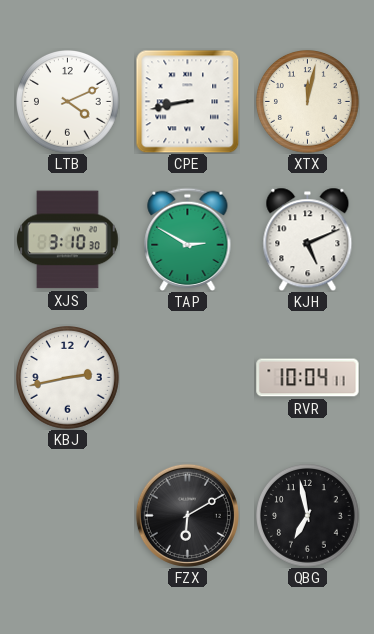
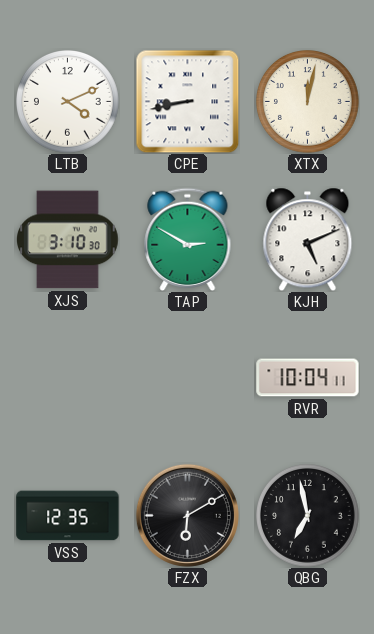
KBJ: 2:43 -> none
VSS: none -> 12:35
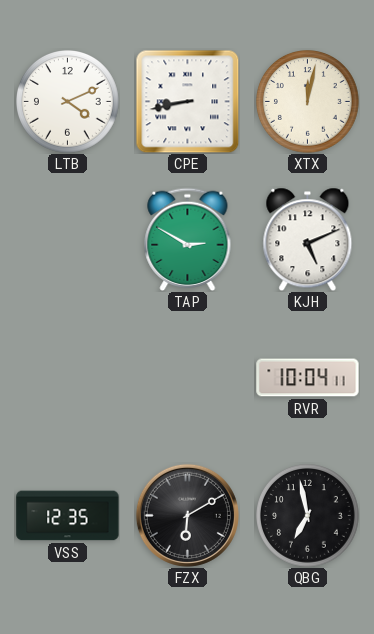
XJS: 3:10 -> none
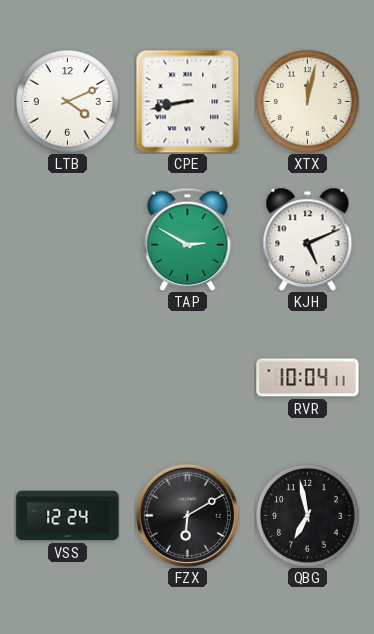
VSS: 12:35 -> 12:24
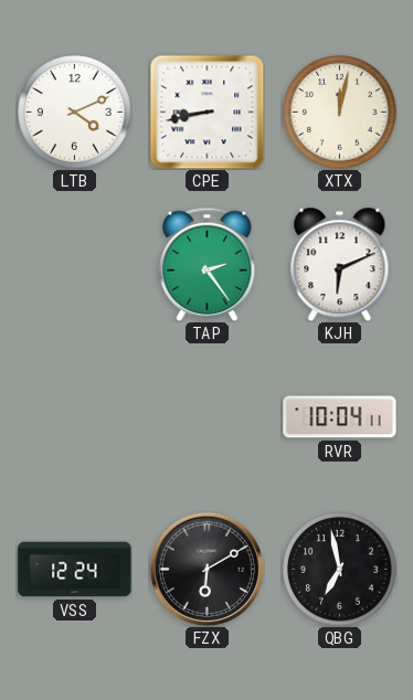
TAP: 2:50 -> 2:24
KJH: 5:11 -> 6:11
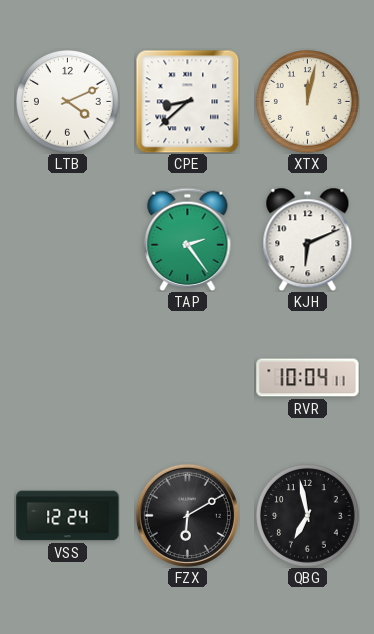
CPE: 8:43 -> 8:38
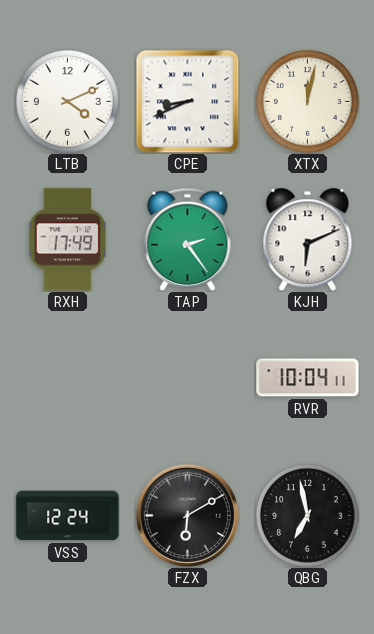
CPE: 8:38 -> 8:41
RXH: none -> 17:49
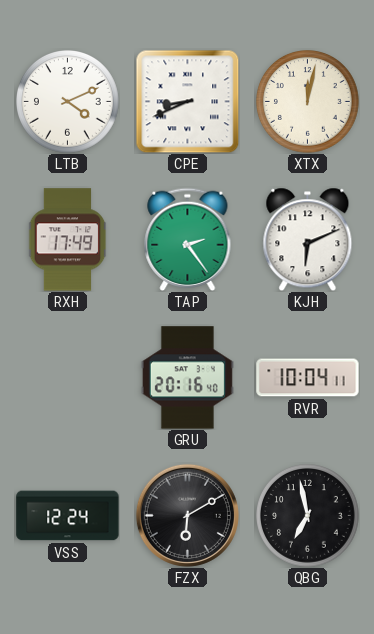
GRU: none -> 20:16
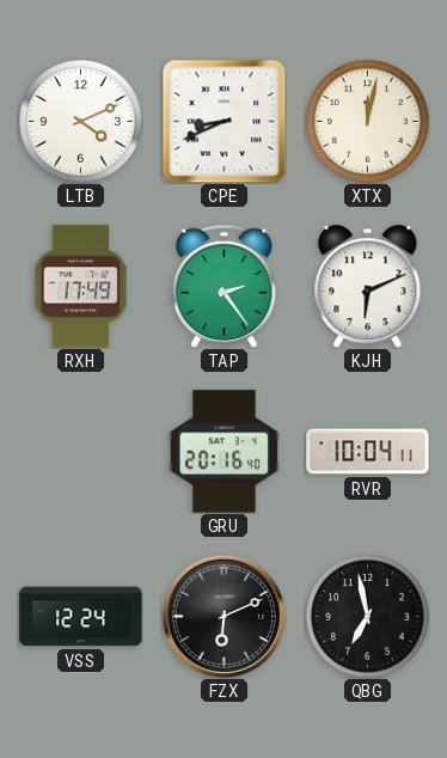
FZX: 6:10 -> 6:11
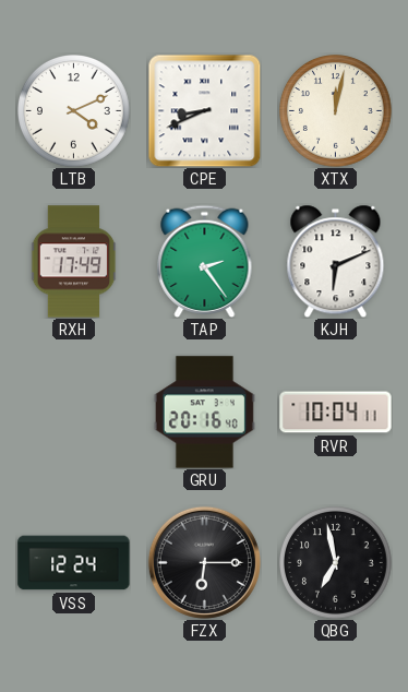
FZX: 6:11 -> 6:15
